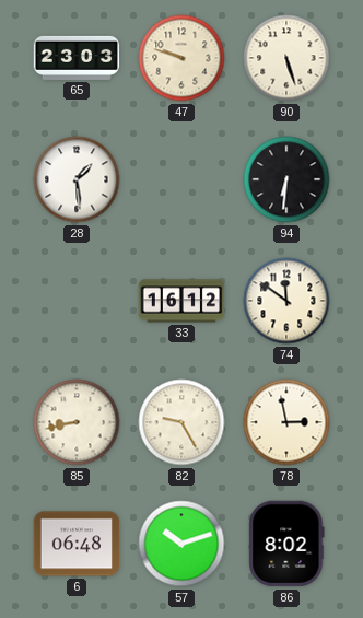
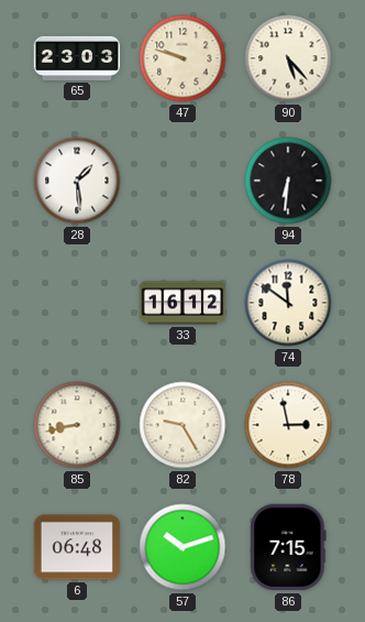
90: 5:27 -> 5:23
86: 8:02 -> 7:15
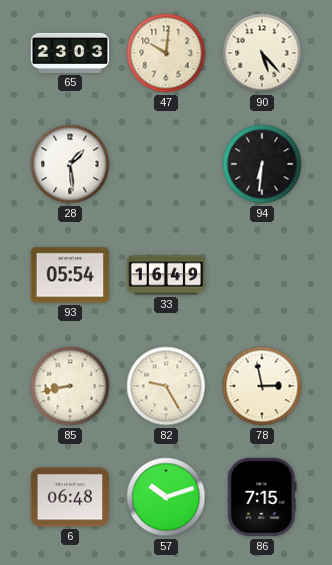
47: 9:48 -> 10:01
93: none -> 05:54
33: 16:12 -> 16:49
74: 11:51 -> none
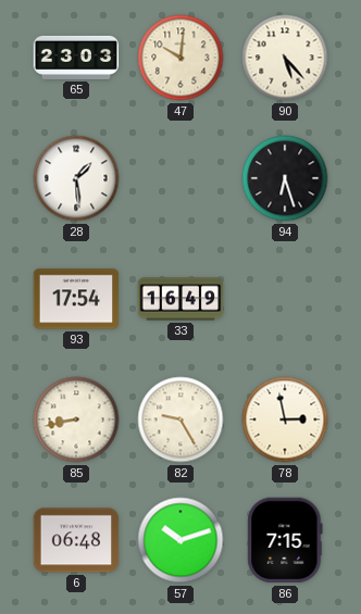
94: 6:31 -> 6:27
93: 05:54 -> 17:54
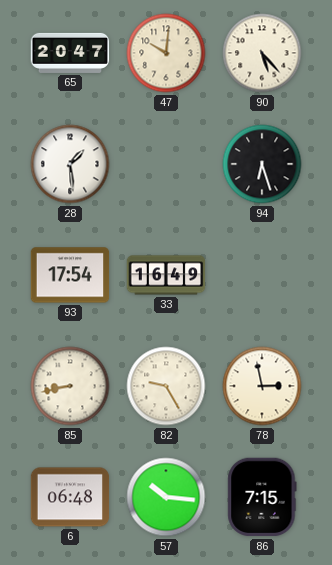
65: 23:03 -> 20:47
57: 10:12 -> 10:16
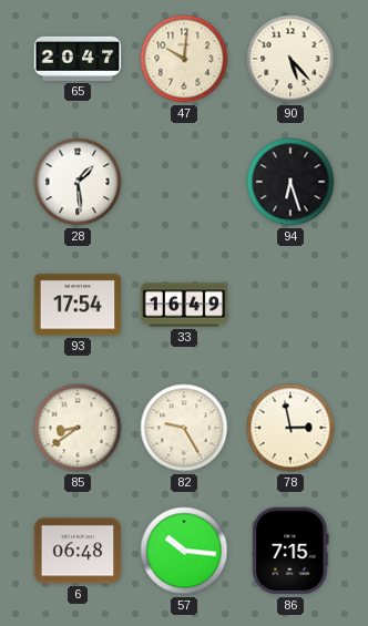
85: 8:43 -> 8:39
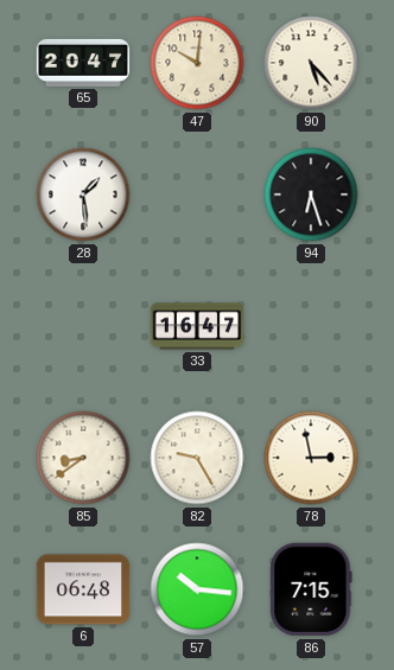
93: 17:54 -> none
33: 16:49 -> 16:47
